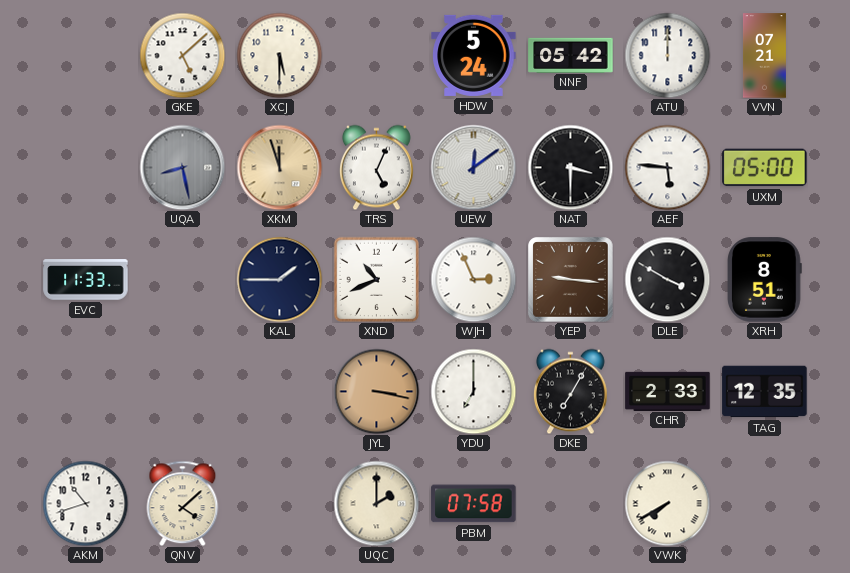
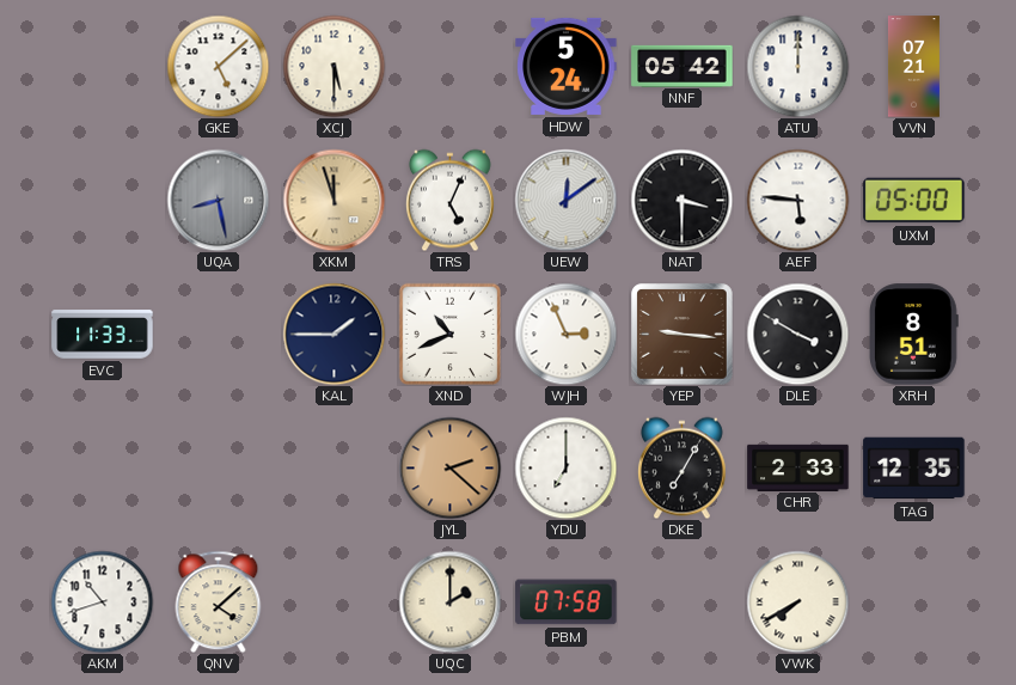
JYL: 3:17 -> 2:22
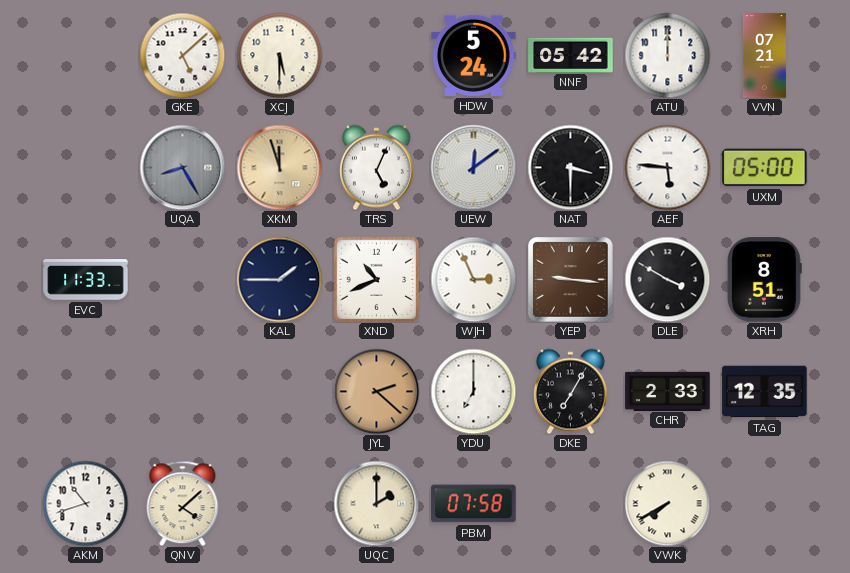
UQA: 8:28 -> 8:25
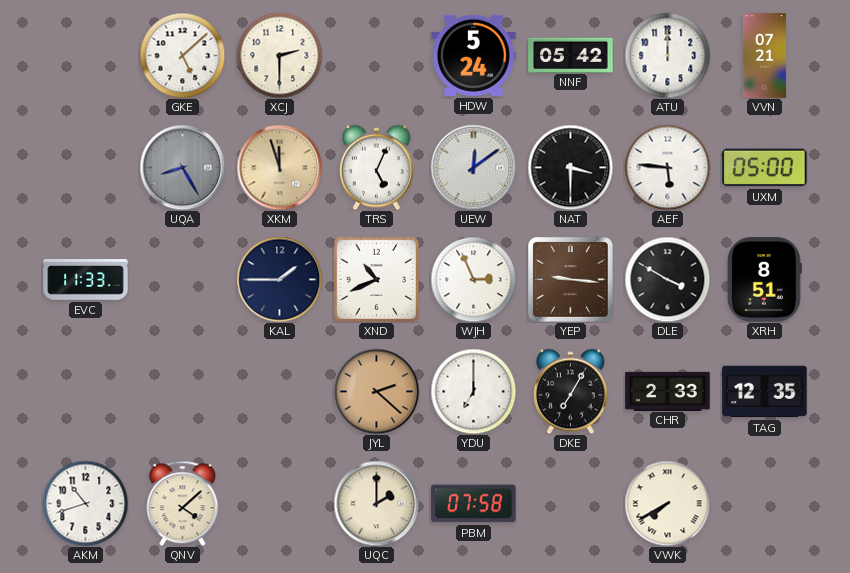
XCJ: 5:30 -> 2:30
